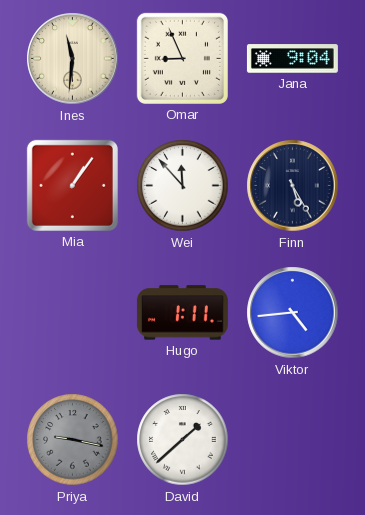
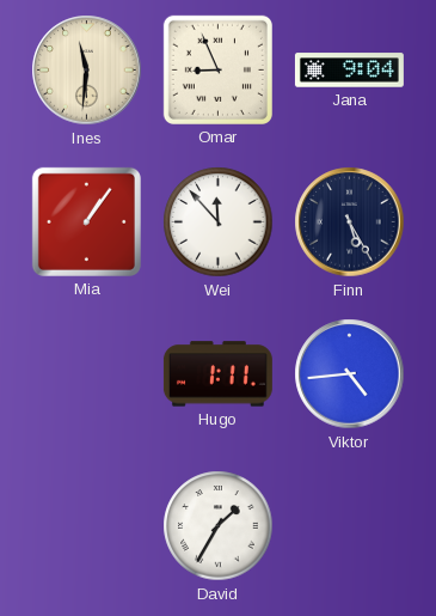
Priya: 9:17 -> none
David: 1:38 -> 1:35
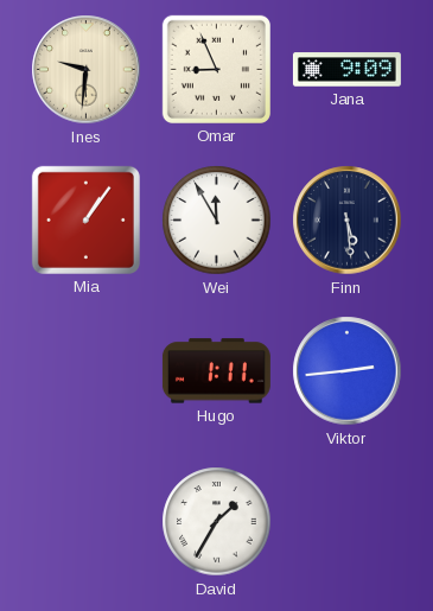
Ines: 11:31 -> 9:31
Jana: 9:04 -> 9:09
Wei: 11:53 -> 11:55
Finn: 5:25 -> 5:29
Viktor: 4:44 -> 2:44
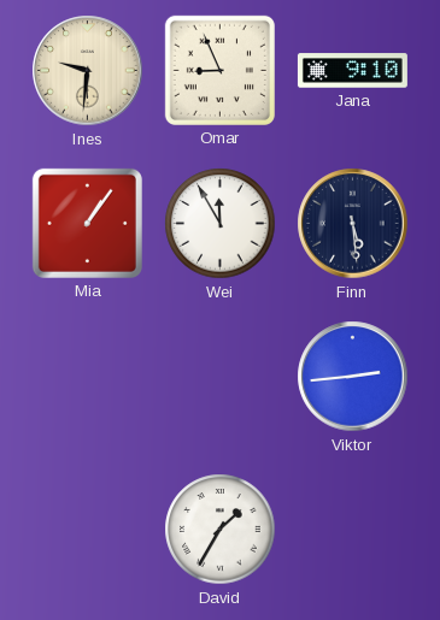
Jana: 9:09 -> 9:10
Hugo: 1:11 -> none
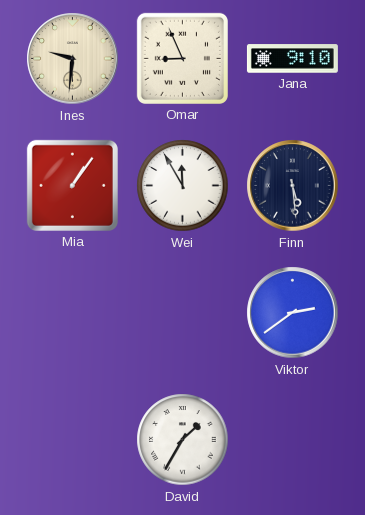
Viktor: 2:44 -> 2:39
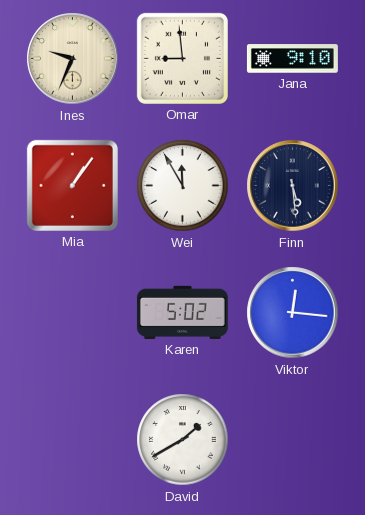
Ines: 9:31 -> 9:34
Omar: 8:56 -> 8:59
Karen: none -> 5:02
Viktor: 2:39 -> 12:16
David: 1:35 -> 1:40
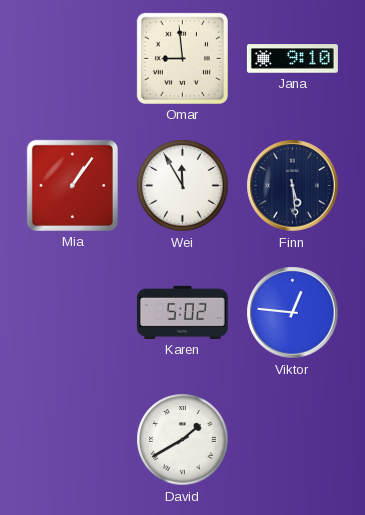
Ines: 9:34 -> none
Viktor: 12:16 -> 12:46
